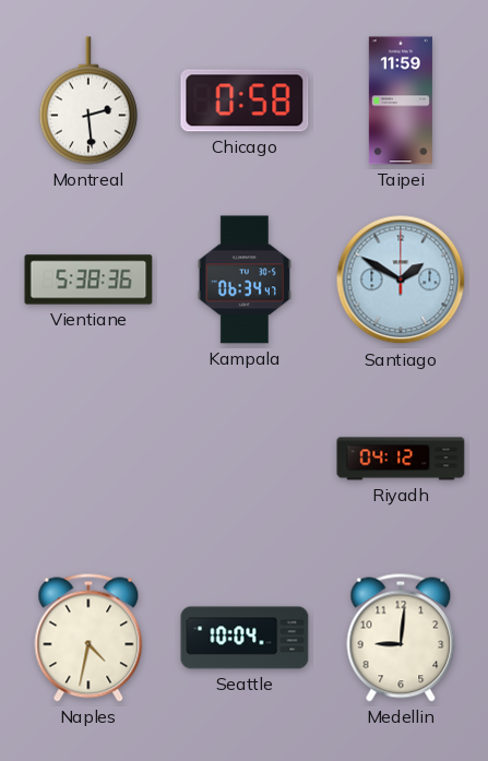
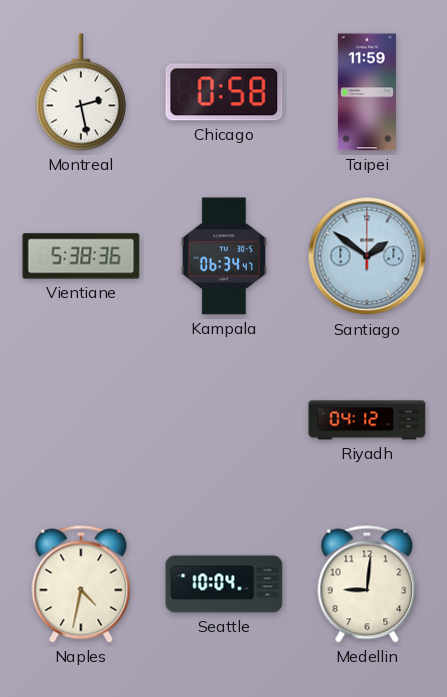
Montreal: 2:29 -> 2:28
Santiago: 1:50 -> 1:51
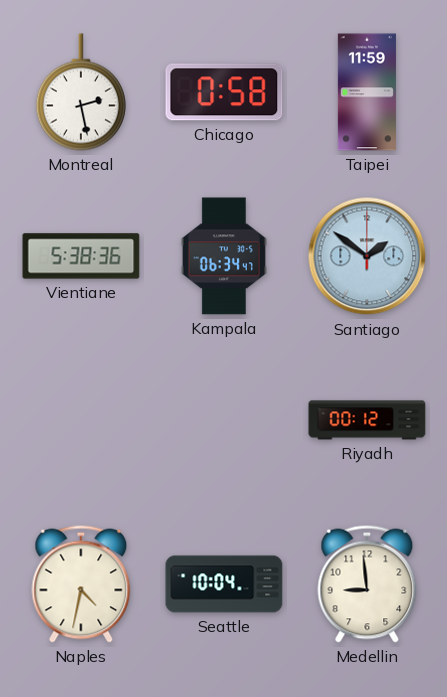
Riyadh: 04:12 -> 00:12
Medellin: 9:01 -> 8:59
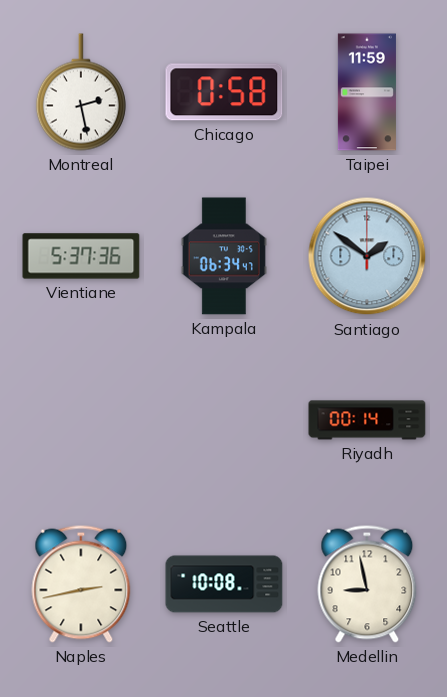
Vientiane: 5:38 -> 5:37
Riyadh: 00:12 -> 00:14
Naples: 4:32 -> 2:43
Seattle: 10:04 -> 10:08
Medellin: 8:59 -> 8:58
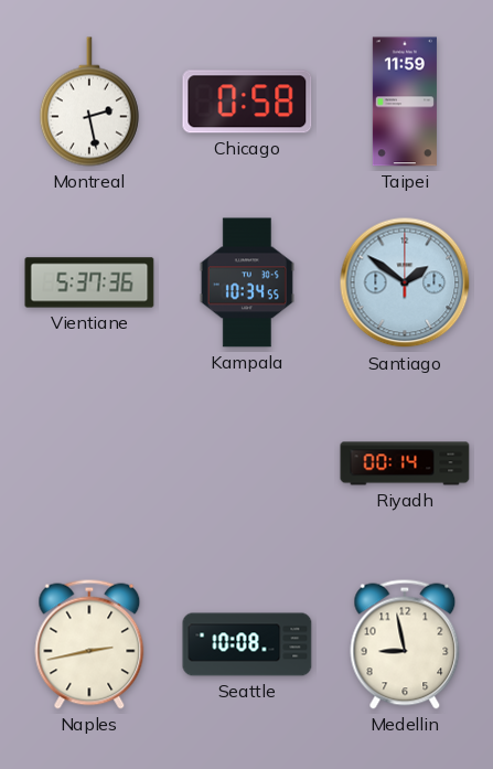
Kampala: 06:34 -> 10:34
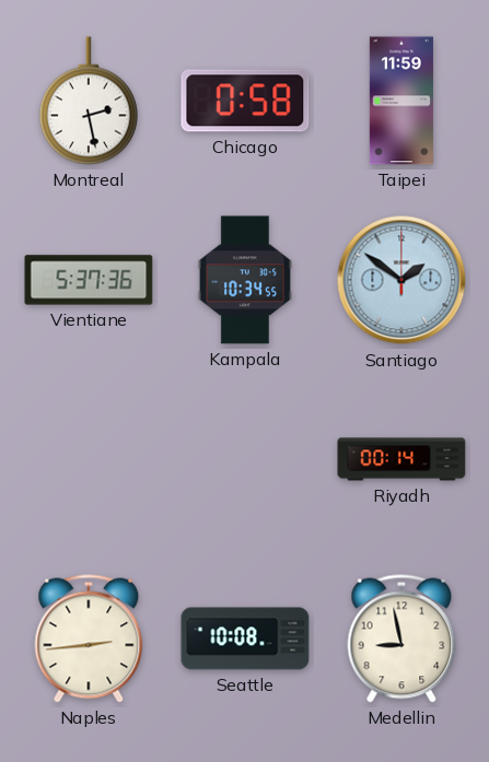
Naples: 2:43 -> 2:44
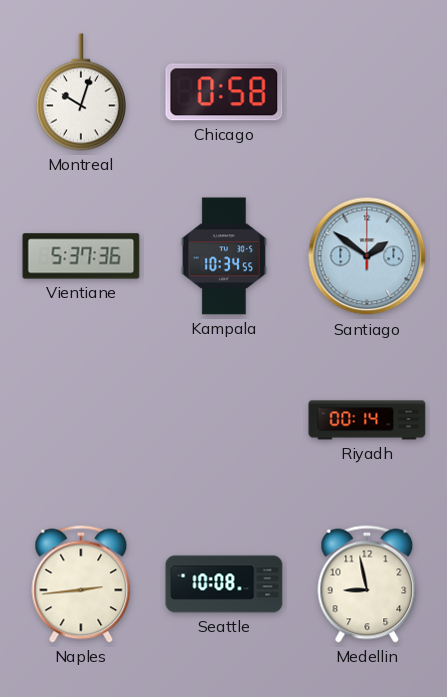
Montreal: 2:28 -> 10:03
Taipei: 11:59 -> none
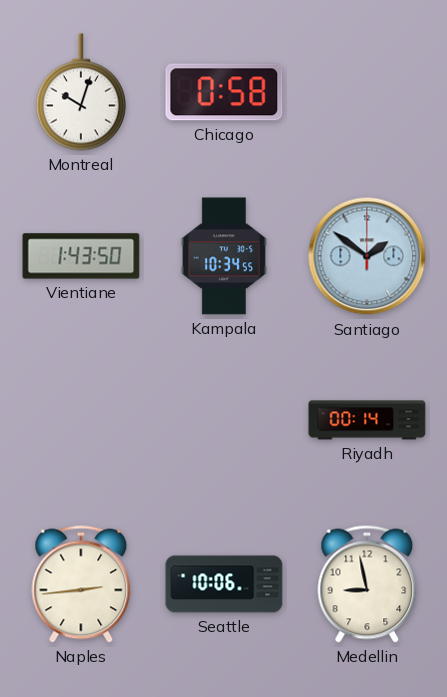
Vientiane: 5:37 -> 1:43
Seattle: 10:08 -> 10:06
